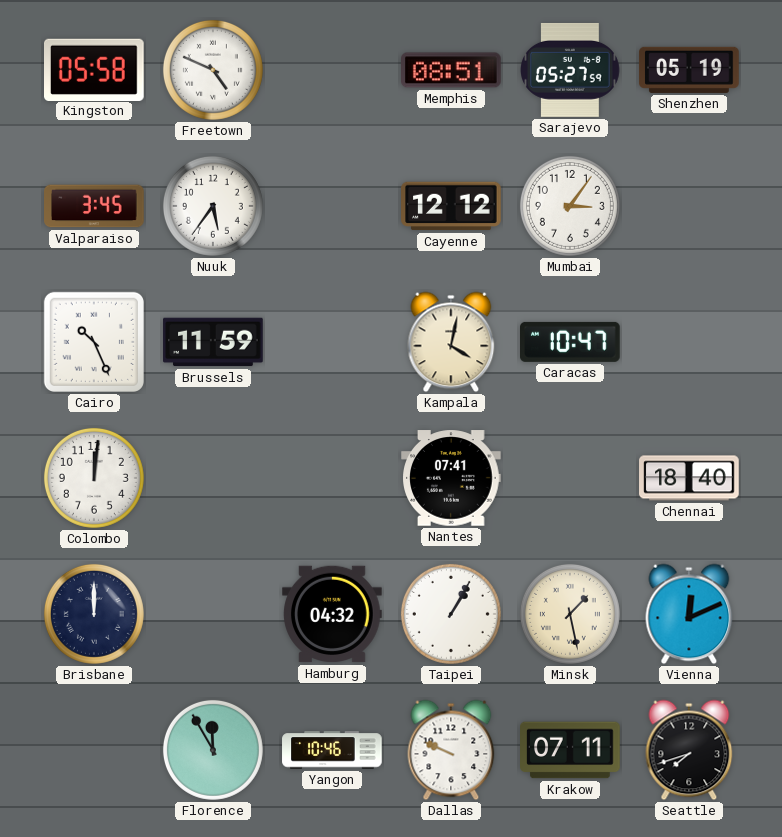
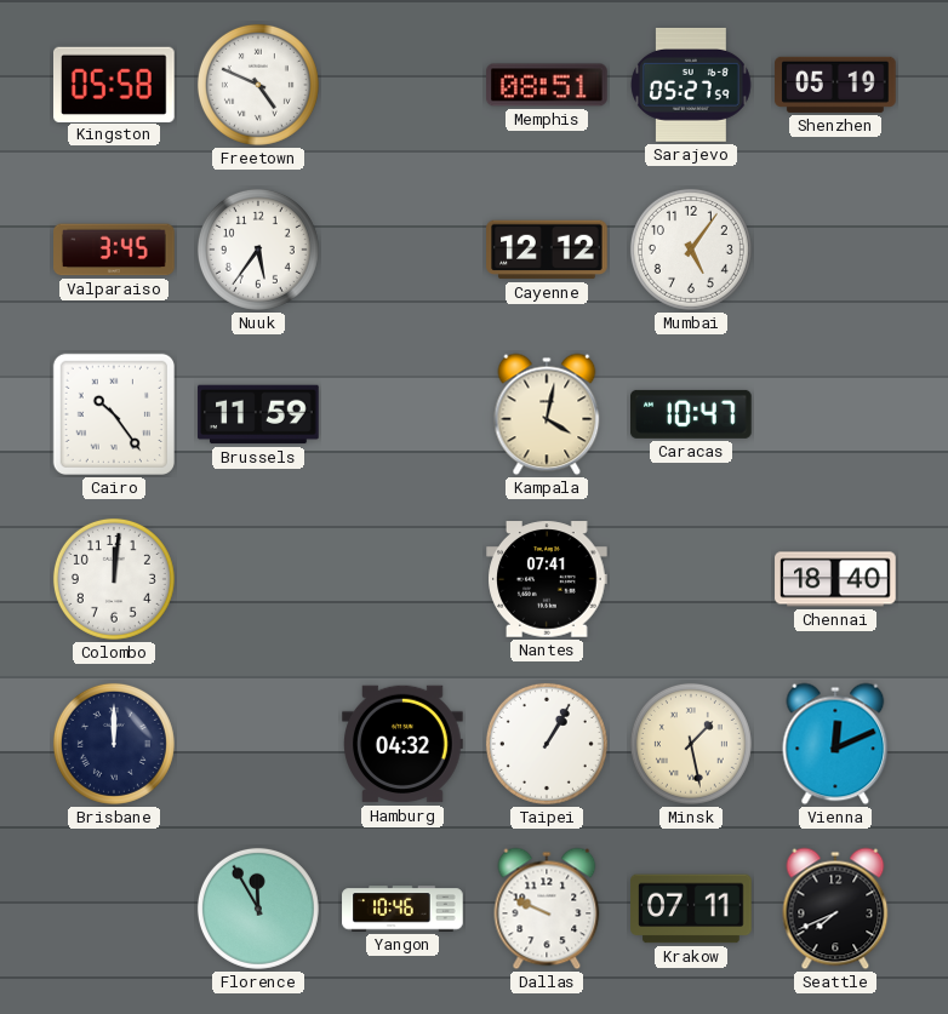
Mumbai: 3:06 -> 5:06
Cairo: 10:26 -> 10:24
Seattle: 7:42 -> 7:41
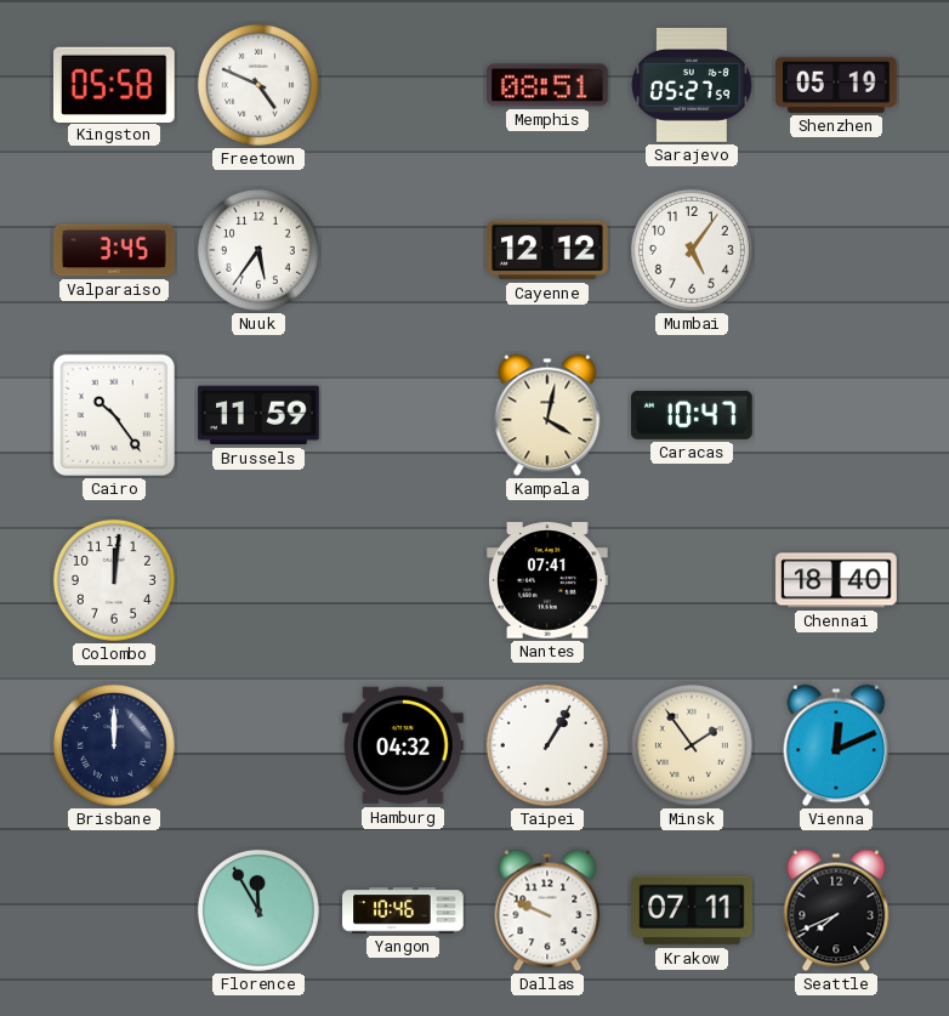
Minsk: 1:28 -> 1:54
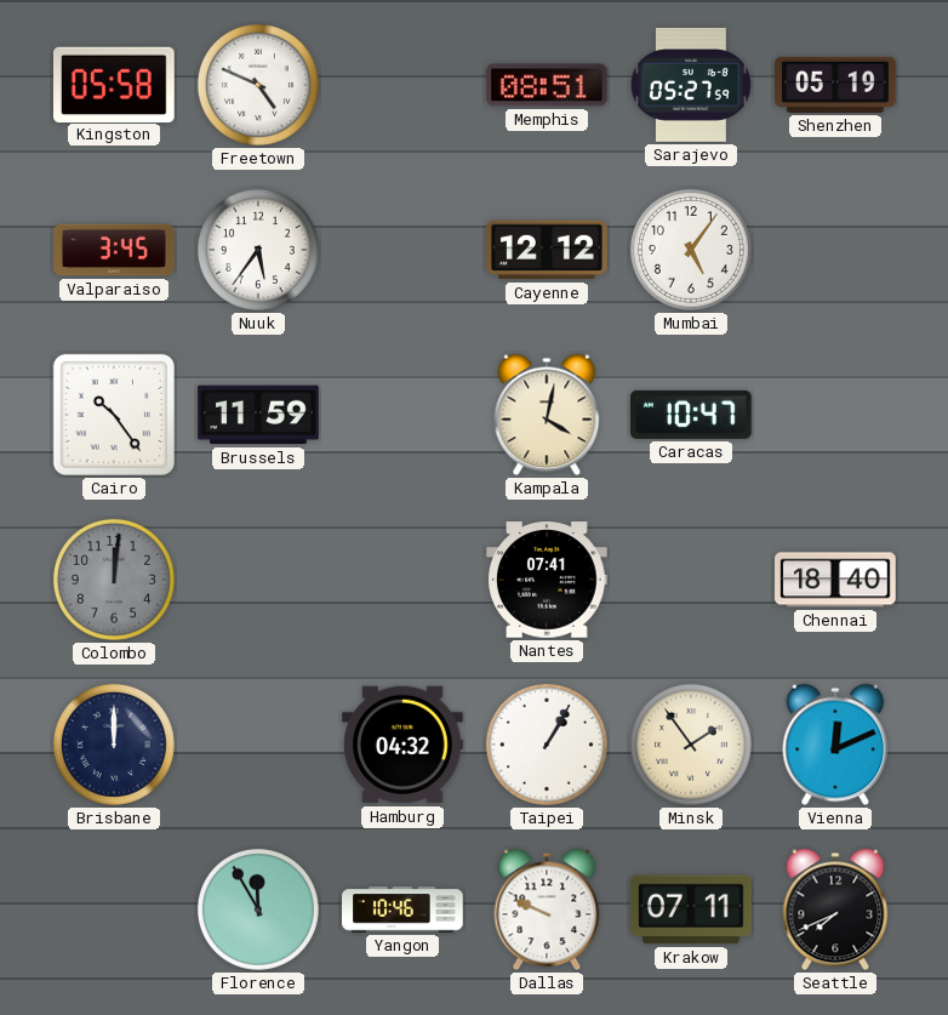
Colombo dial: white -> grey
